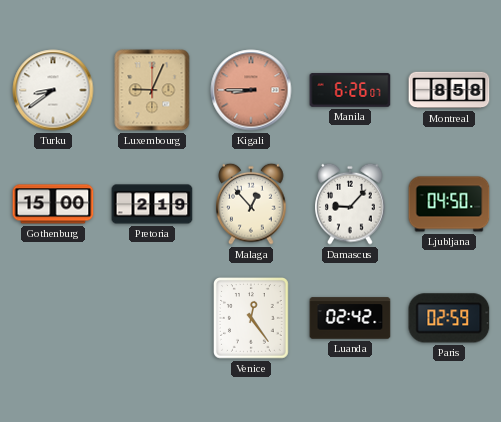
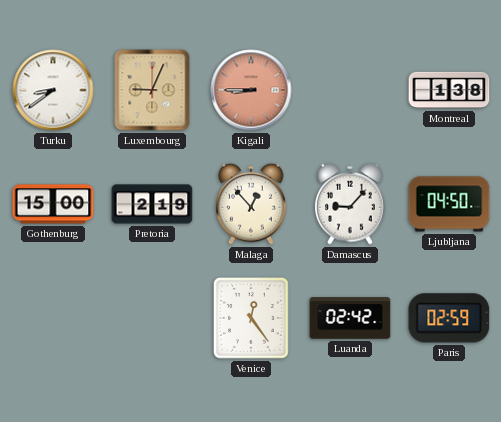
Manila: 6:26 -> none
Montreal: 8:58 -> 1:38
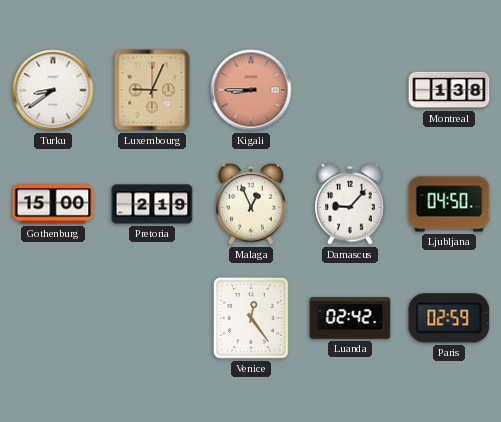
Malaga: 12:53 -> 12:56
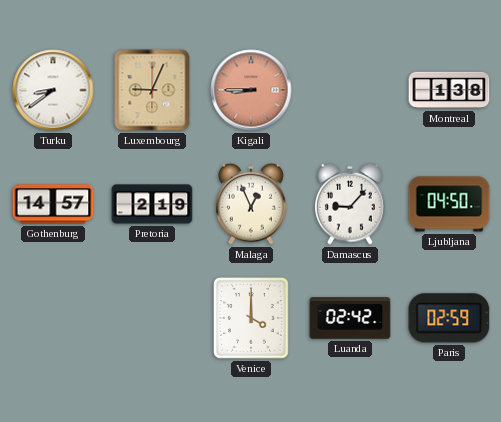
Gothenburg: 15:00 -> 14:57
Venice: 12:24 -> 4:00
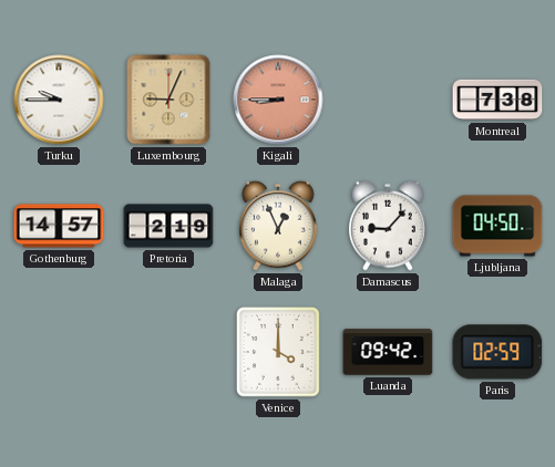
Turku: 8:39 -> 9:45
Montreal: 1:38 -> 7:38
Luanda: 02:42 -> 09:42
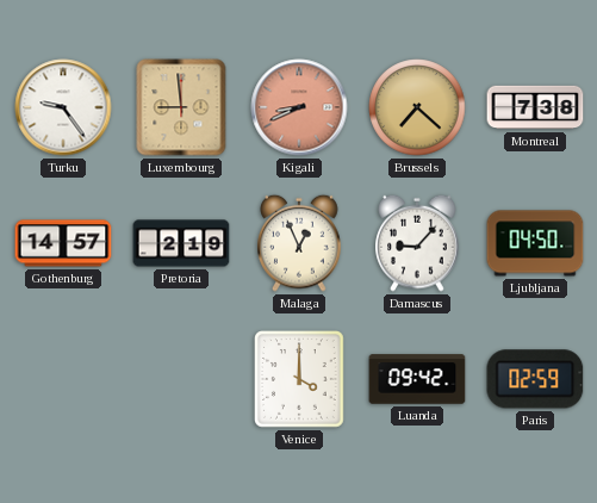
Turku: 9:45 -> 9:24
Luxembourg: 9:04 -> 8:59
Kigali: 8:45 -> 8:41
Brussels: none -> 7:22
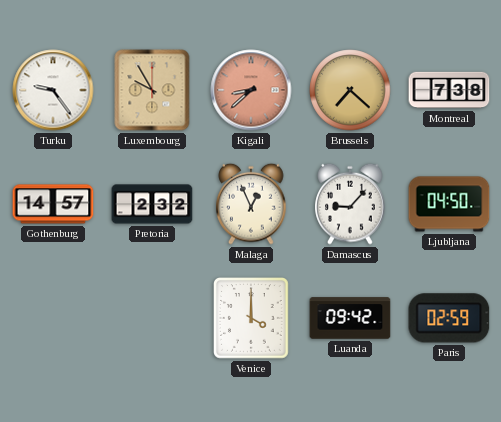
Luxembourg: 8:59 -> 9:55
Kigali: 8:41 -> 8:38
Pretoria: 2:19 -> 2:32
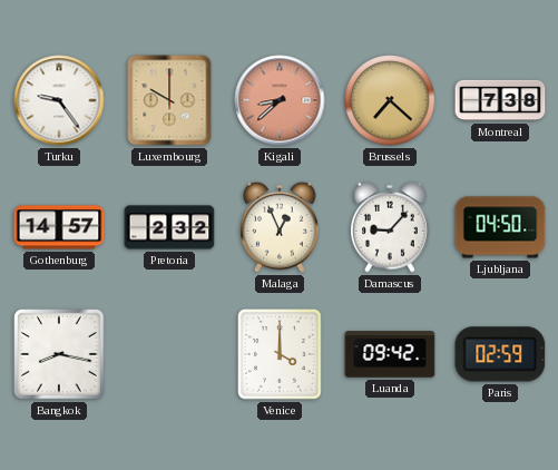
Luxembourg: 9:55 -> 10:00
Bangkok: none -> 8:17
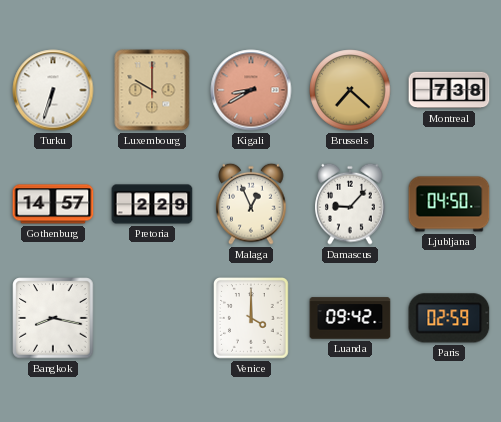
Turku: 9:24 -> 6:33
Kigali: 8:38 -> 8:40
Pretoria: 2:32 -> 2:29
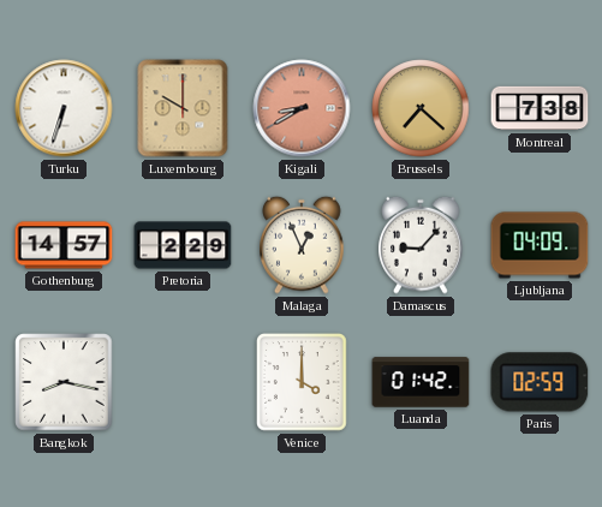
Ljubljana: 04:50 -> 04:09
Luanda: 09:42 -> 01:42
